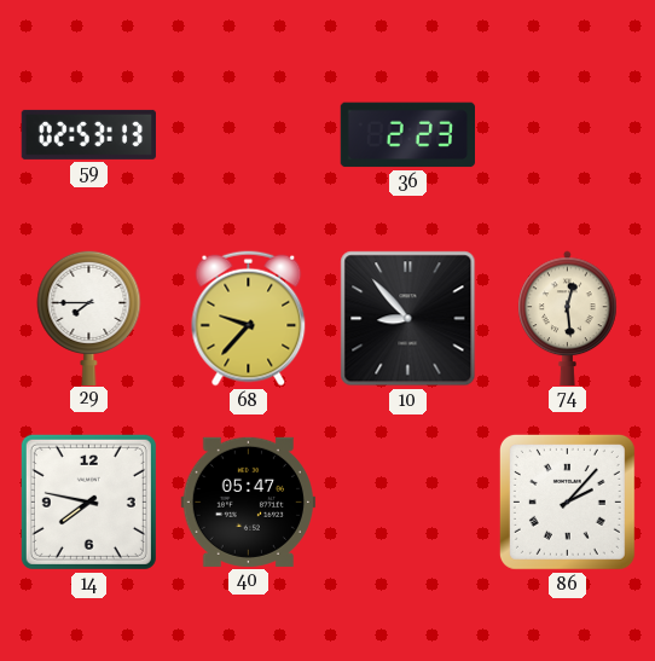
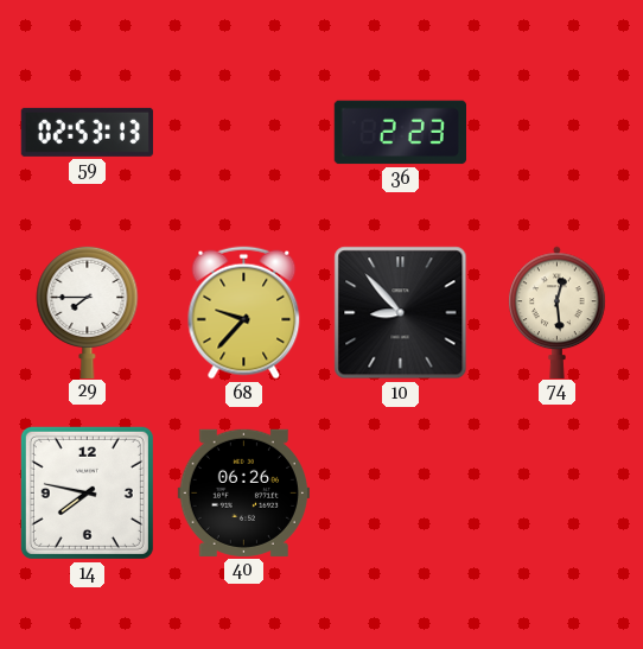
40: 05:47 -> 06:26
86: 2:07 -> none
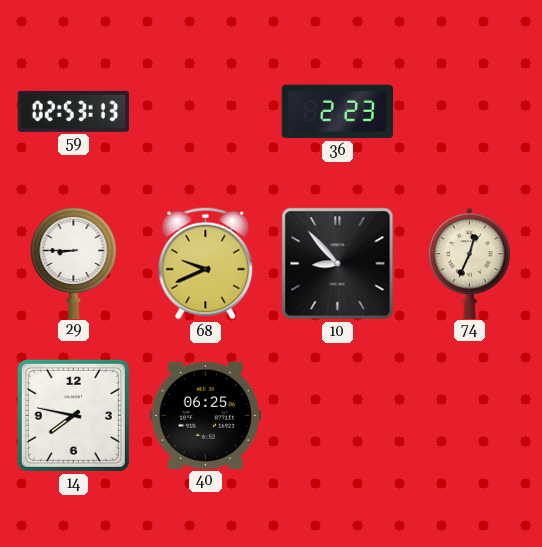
29: 7:45 -> 8:45
68: 9:37 -> 9:41
74: 12:29 -> 12:34
40: 06:26 -> 06:25
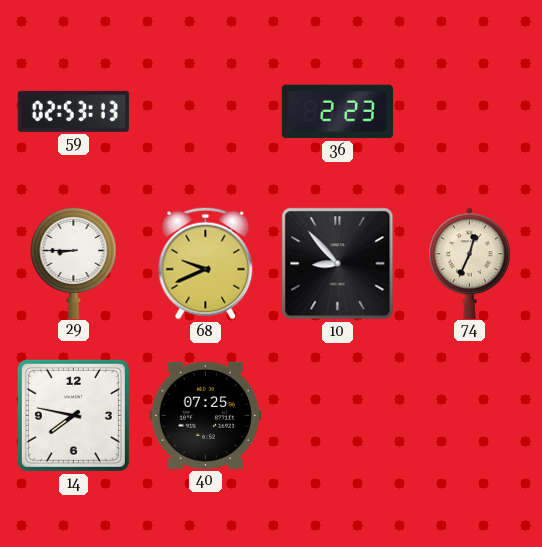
40: 06:25 -> 07:25
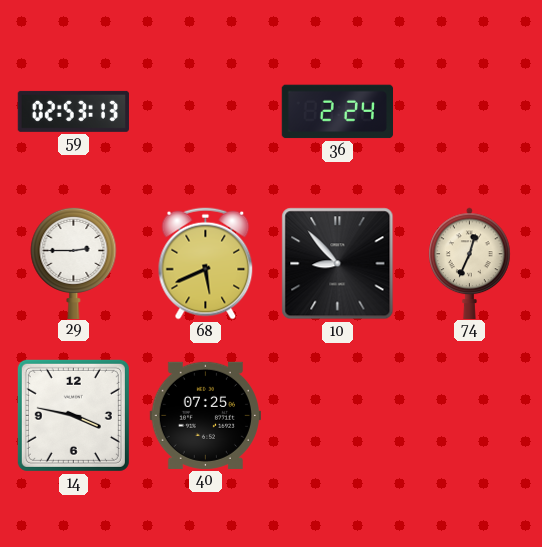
36: 2:23 -> 2:24
29: 8:45 -> 2:45
68: 9:41 -> 5:41
14: 7:47 -> 3:47
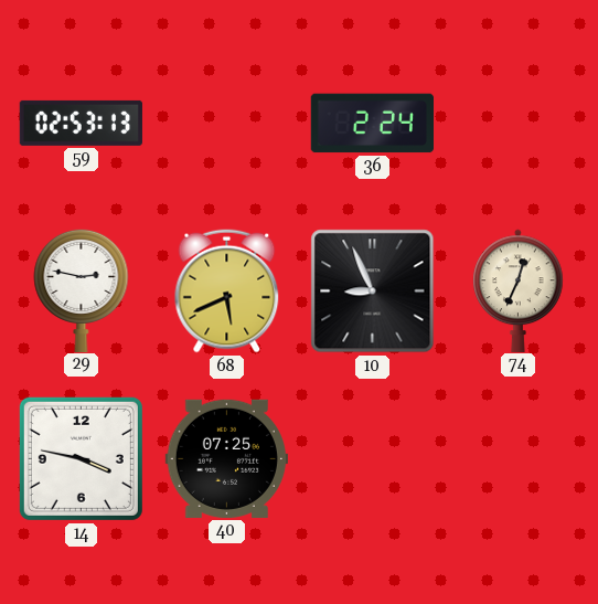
29: 2:45 -> 2:47
10: 8:53 -> 8:56
